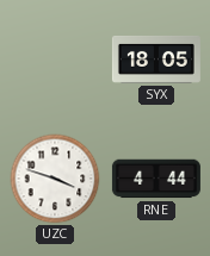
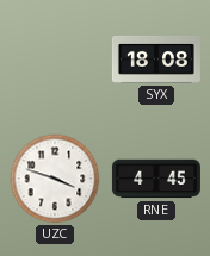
SYX: 18:05 -> 18:08
RNE: 4:44 -> 4:45
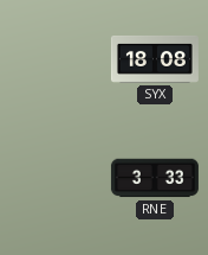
UZC: 3:48 -> none
RNE: 4:45 -> 3:33
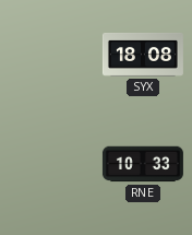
RNE: 3:33 -> 10:33
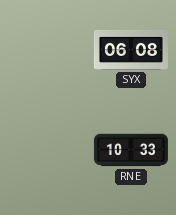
SYX: 18:08 -> 06:08
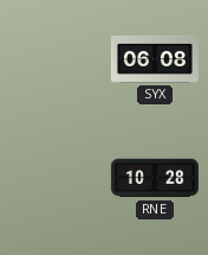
RNE: 10:33 -> 10:28
